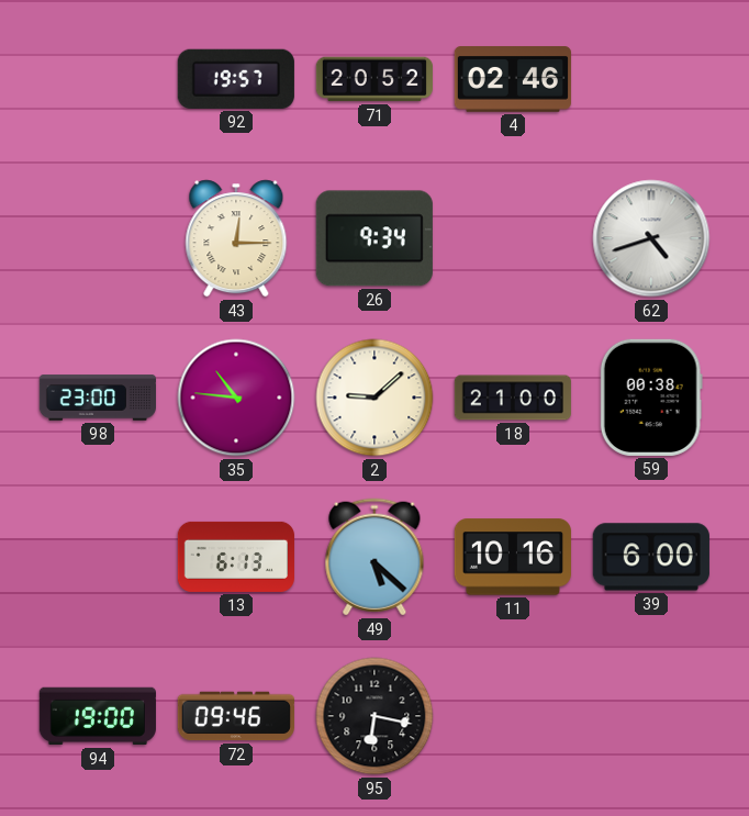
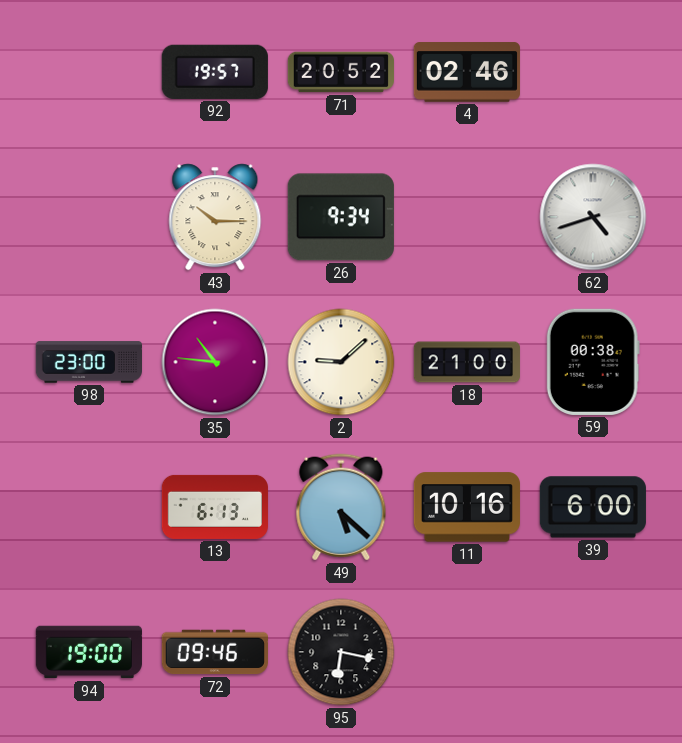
43: 12:15 -> 10:15
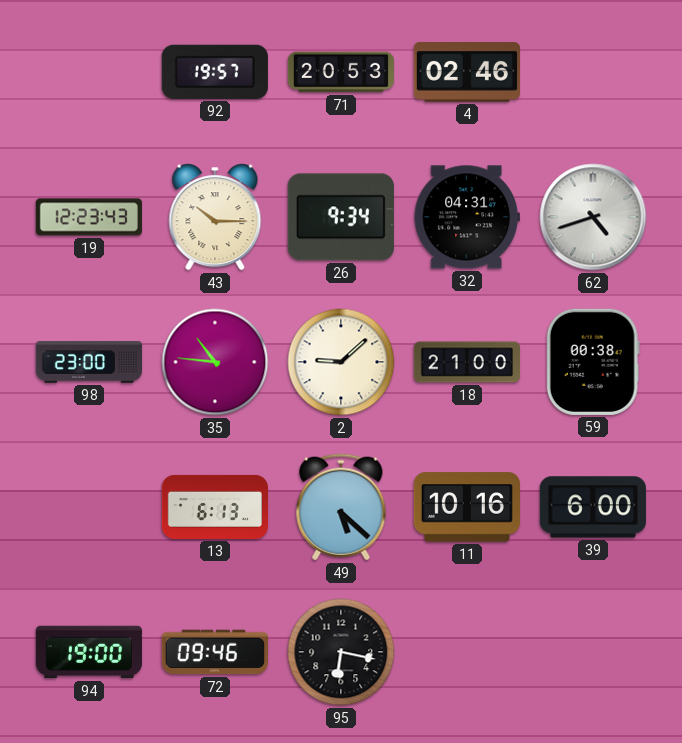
71: 20:52 -> 20:53
19: none -> 12:23
32: none -> 04:31
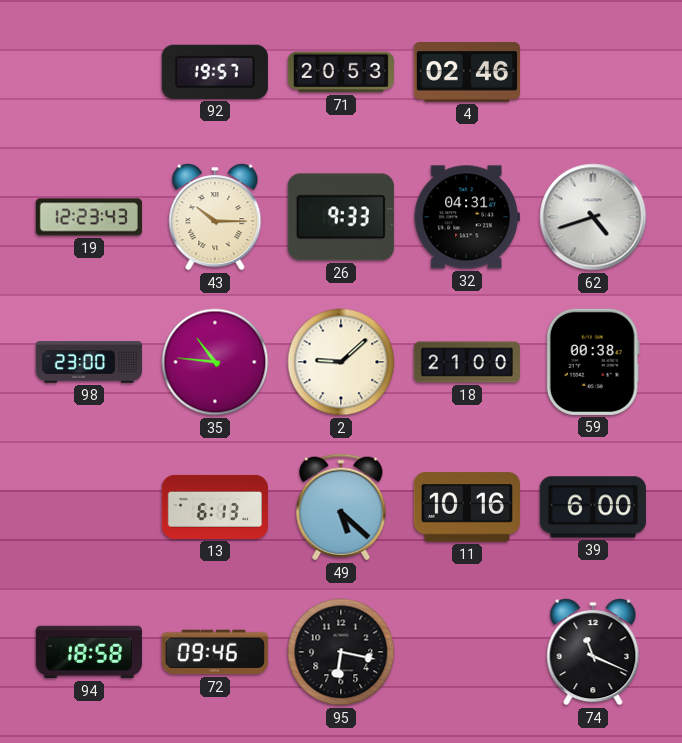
26: 9:34 -> 9:33
94: 19:00 -> 18:58
74: none -> 11:19
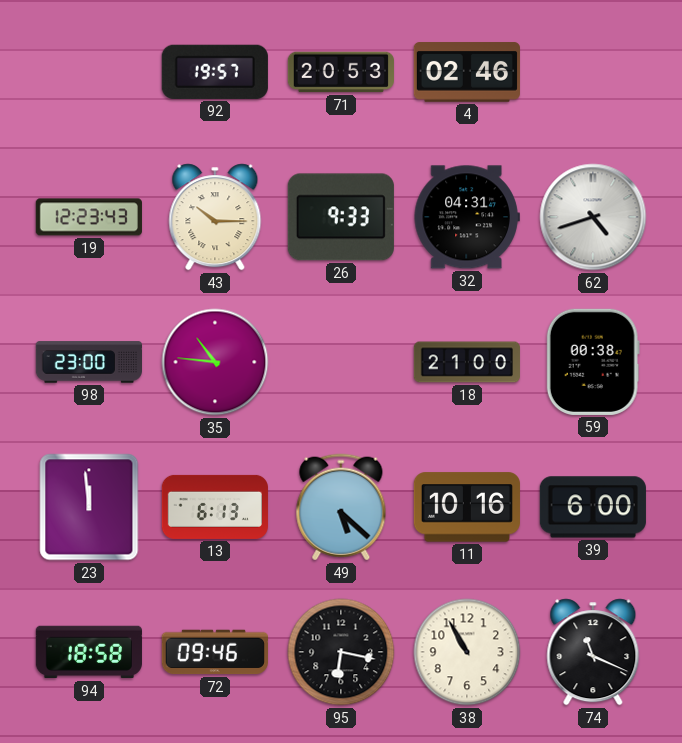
2: 9:08 -> none
23: none -> 11:59
38: none -> 10:55
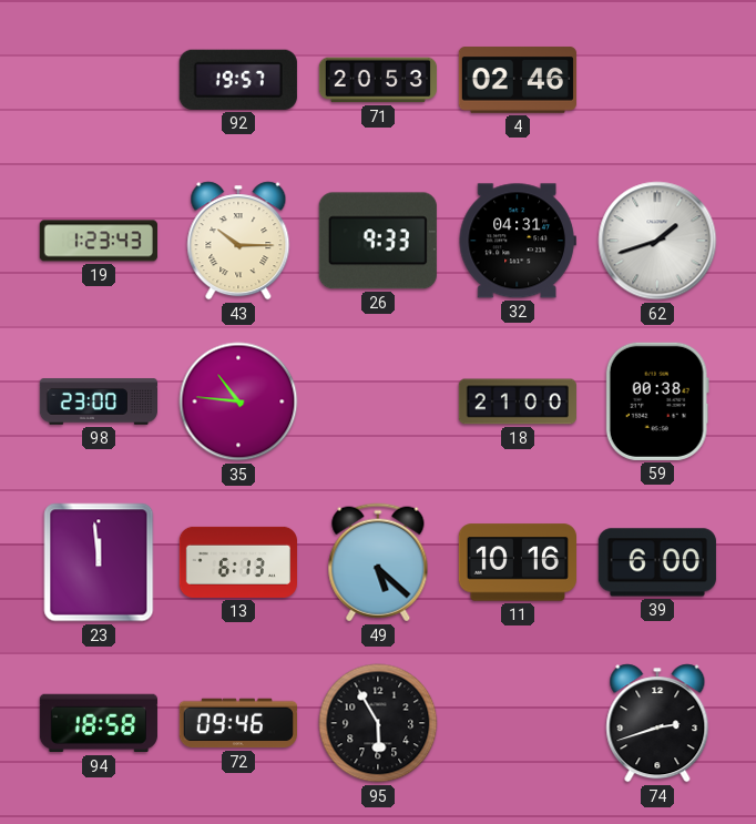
19: 12:23 -> 1:23
62: 4:42 -> 1:42
95: 6:17 -> 5:55
38: 10:55 -> none
74: 11:19 -> 2:42
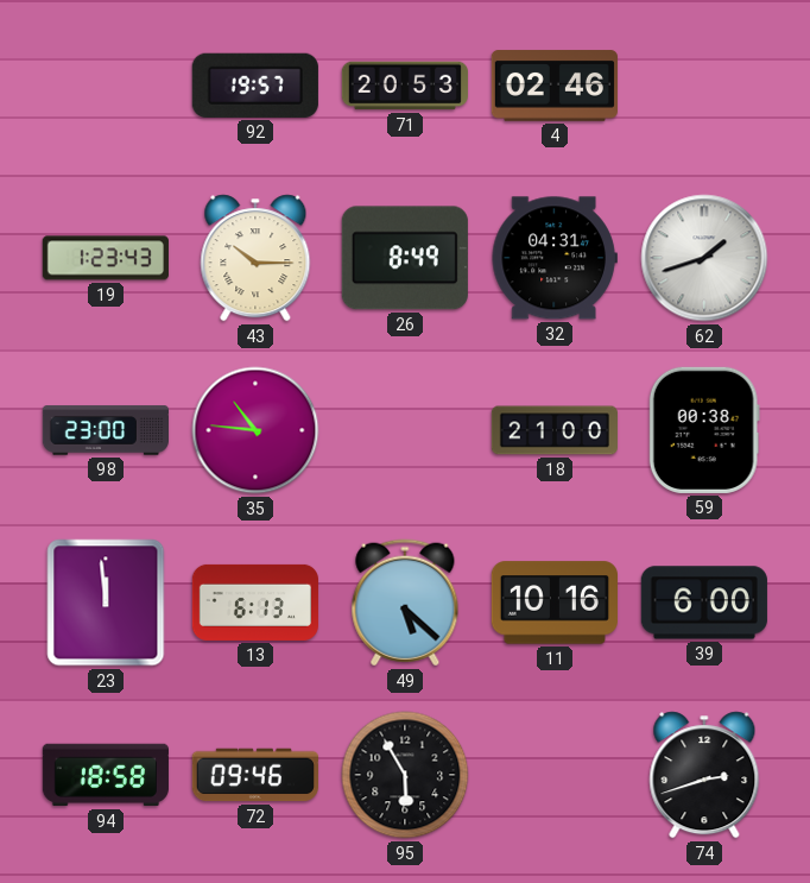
26: 9:33 -> 8:49
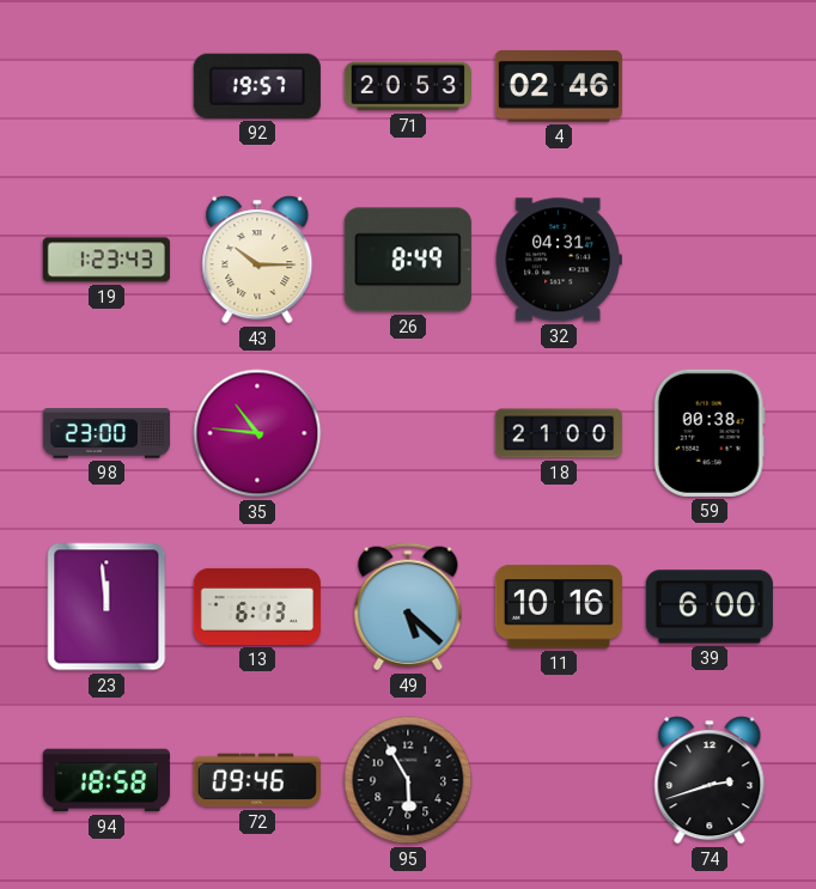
62: 1:42 -> none
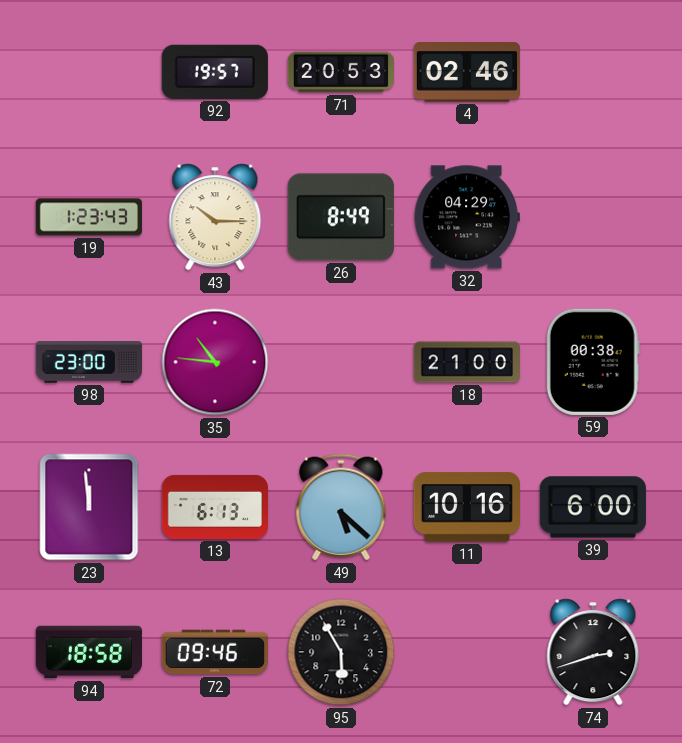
32: 04:31 -> 04:29
